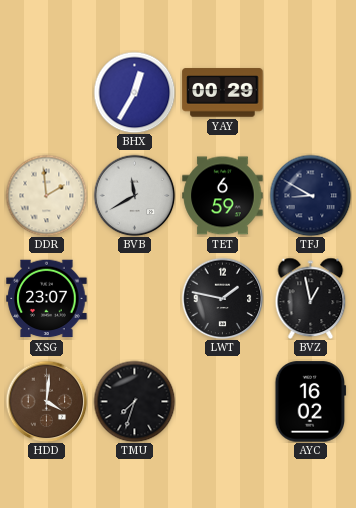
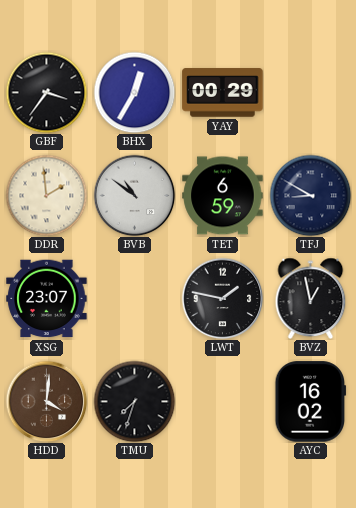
GBF: none -> 3:36
BVB: 11:40 -> 10:51
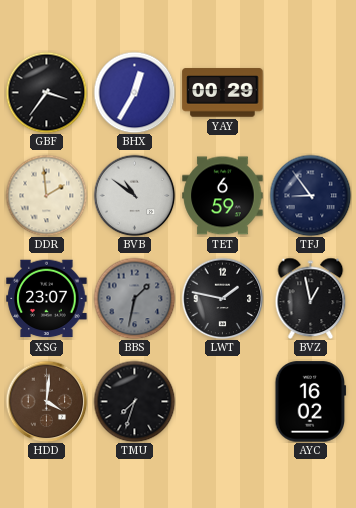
TFJ: 8:50 -> 8:54
BBS: none -> 1:32
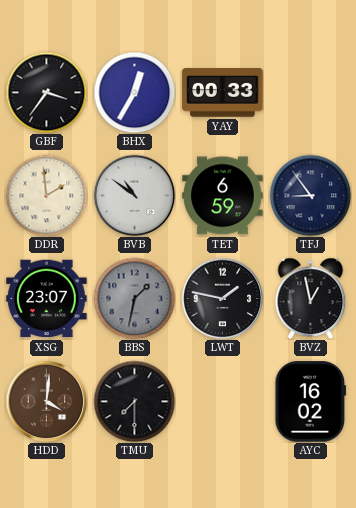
YAY: 00:29 -> 00:33
TMU: 7:33 -> 7:30
